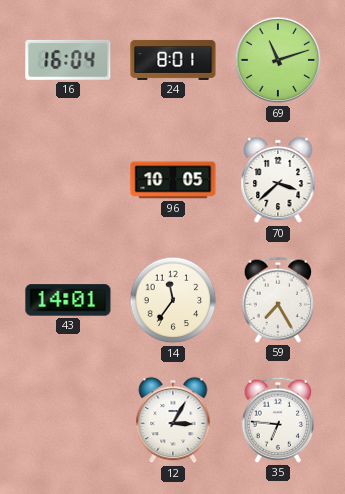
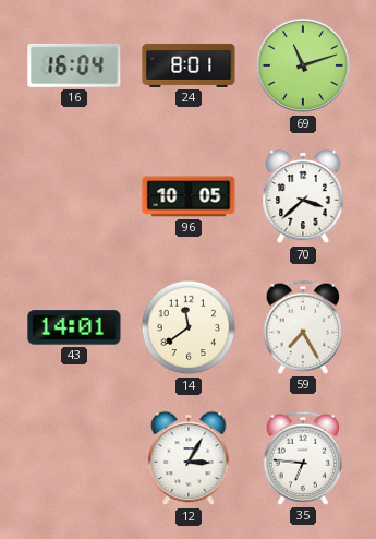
14: 11:36 -> 11:39
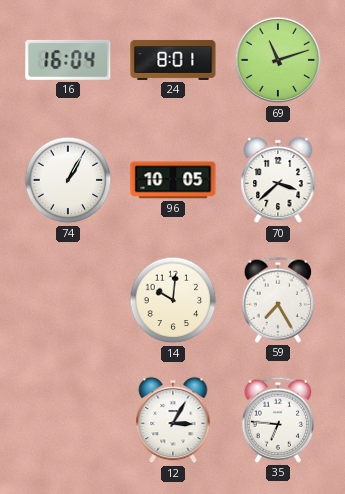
74: none -> 1:05
43: 14:01 -> none
14: 11:39 -> 10:01
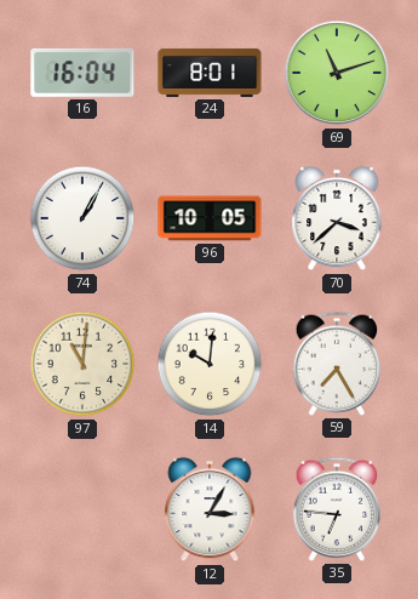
97: none -> 11:01
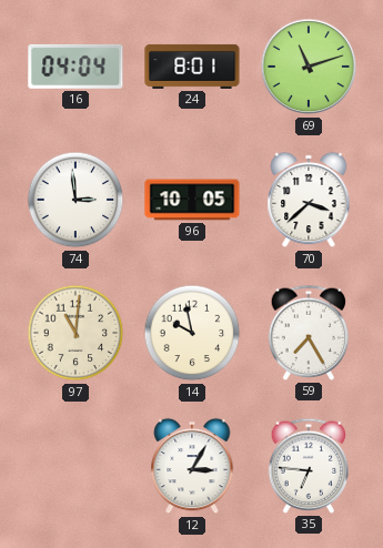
16: 16:04 -> 04:04
74: 1:05 -> 2:59
14: 10:01 -> 9:58
